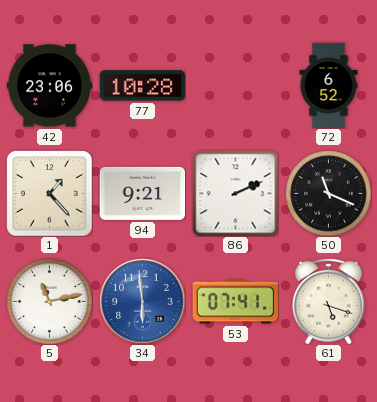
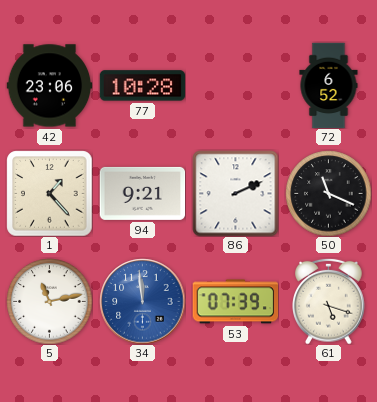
34: 5:59 -> 11:59
53: 07:41 -> 07:39
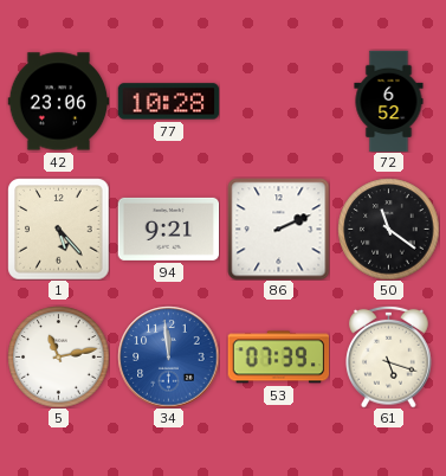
1: 1:23 -> 5:23
50: 11:19 -> 11:21
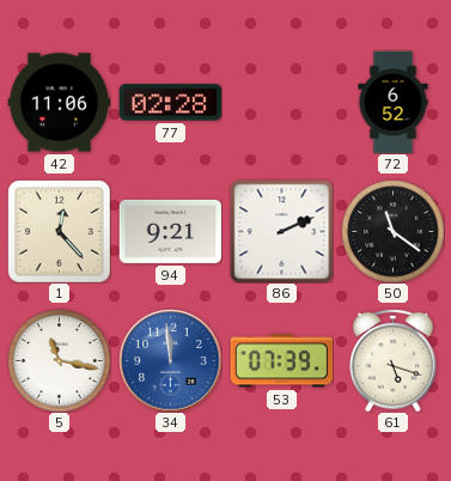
42: 23:06 -> 11:06
77: 10:28 -> 02:28
1: 5:23 -> 12:23
5: 11:13 -> 11:17
